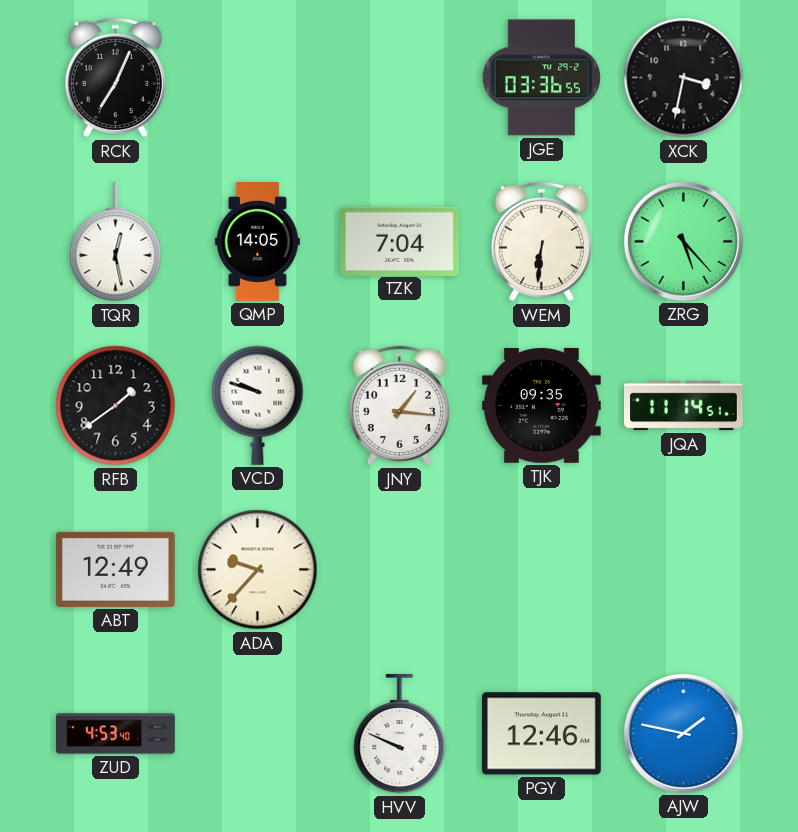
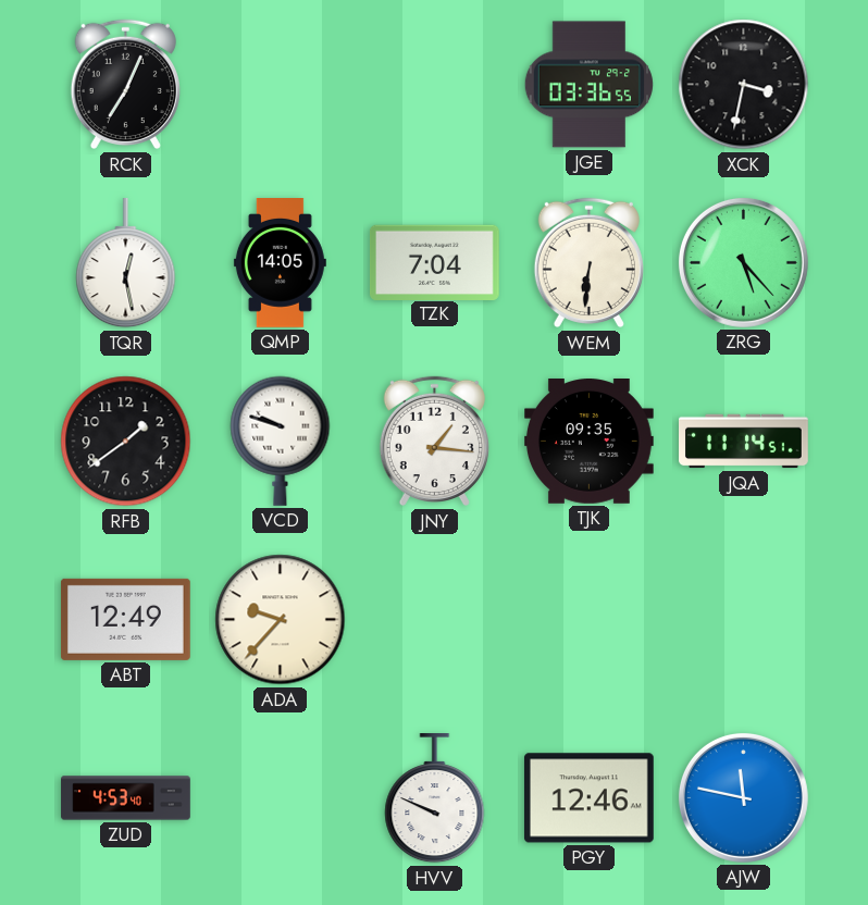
AJW: 1:47 -> 11:47
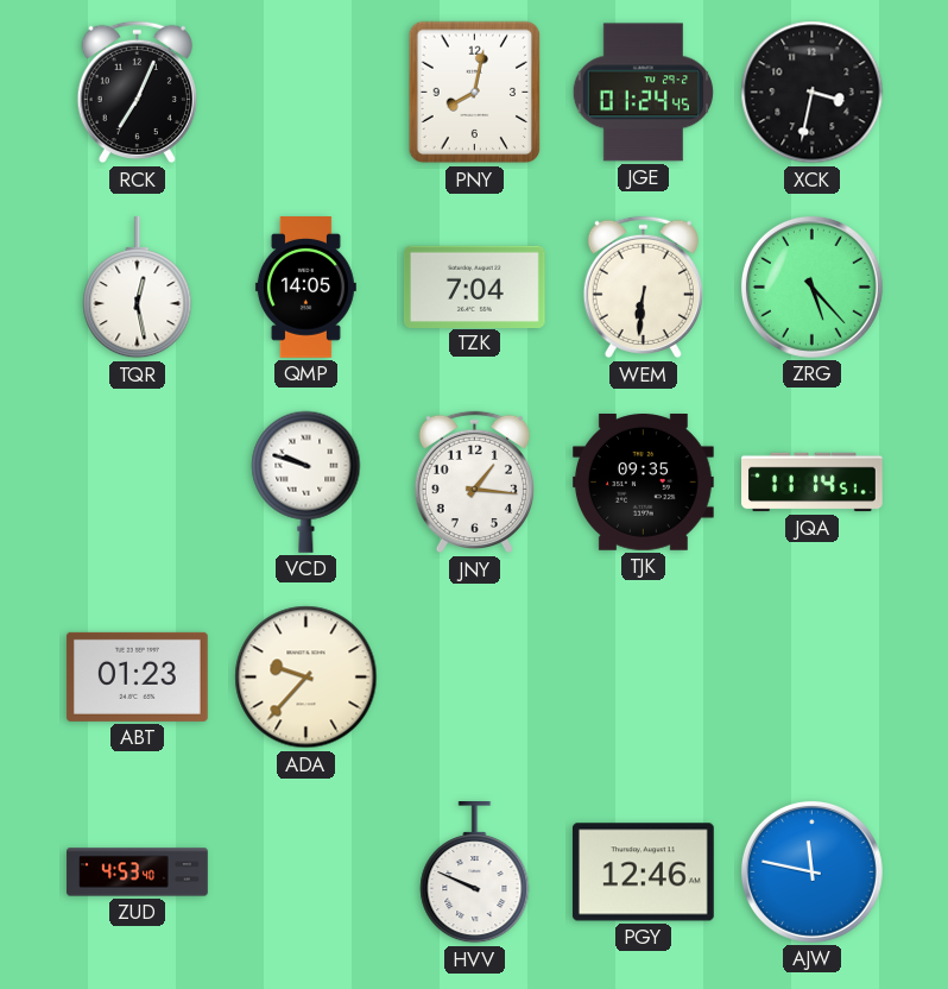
PNY: none -> 8:02
JGE: 03:36 -> 01:24
RFB: 1:39 -> none
ABT: 12:49 -> 01:23
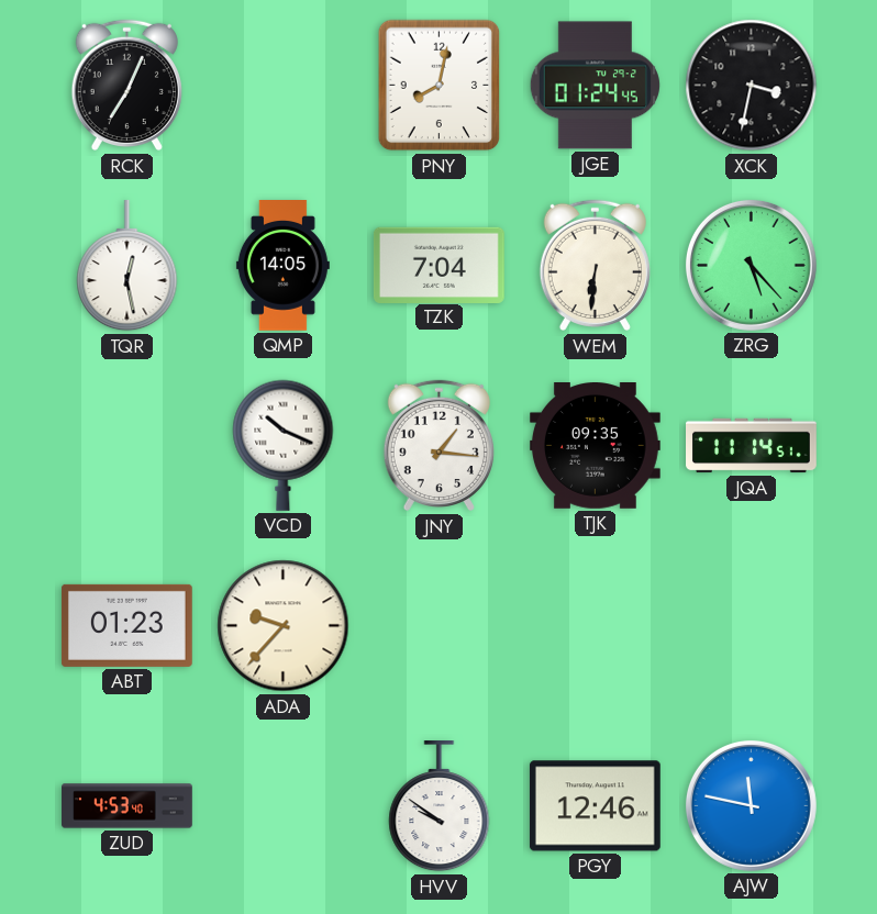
VCD: 9:48 -> 10:19
HVV: 9:49 -> 9:51
